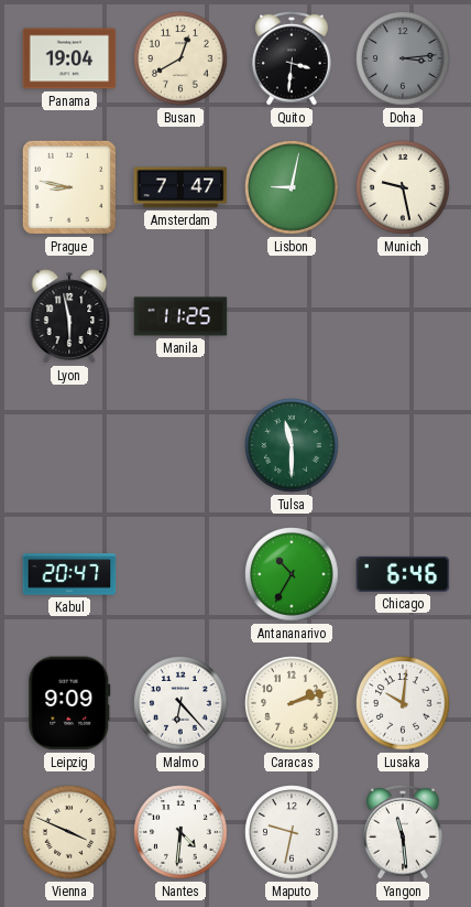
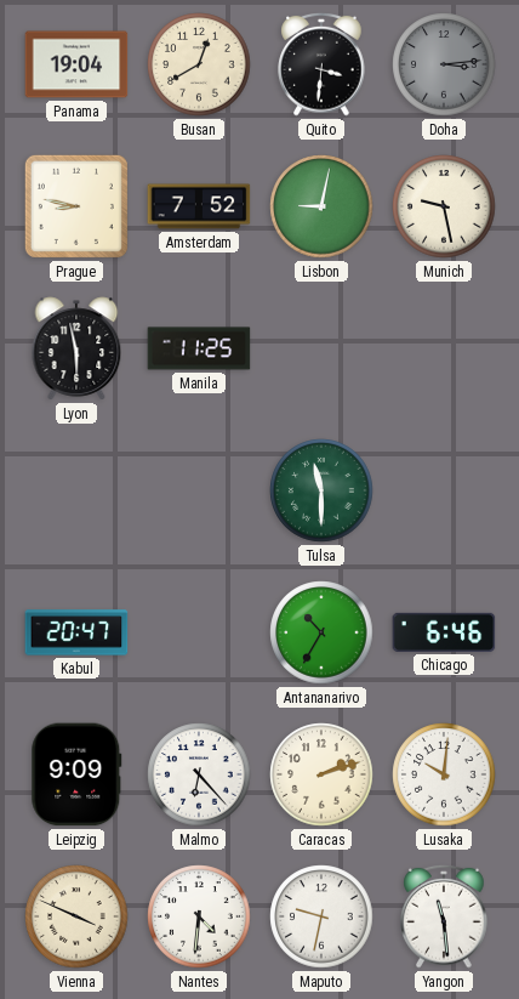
Amsterdam: 7:47 -> 7:52
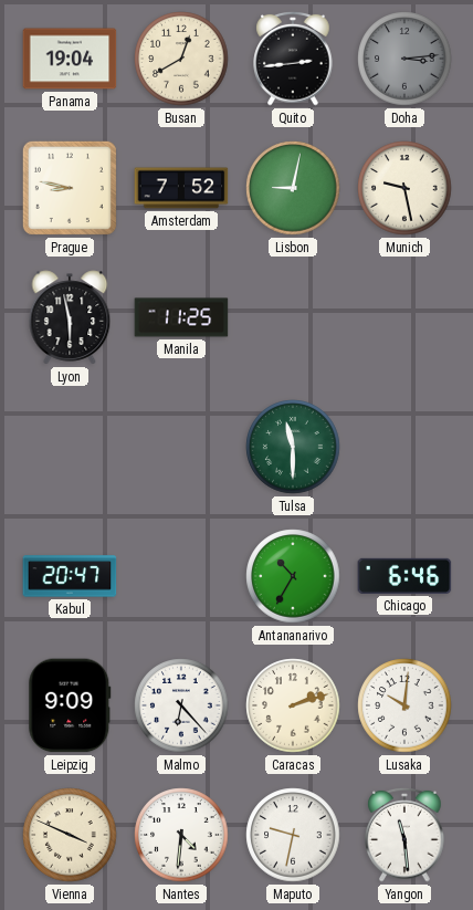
Quito: 3:31 -> 2:44
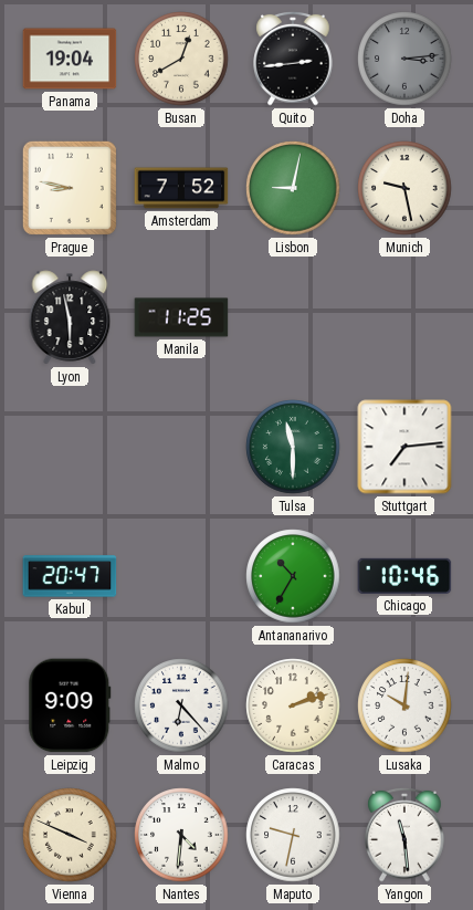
Stuttgart: none -> 7:14
Chicago: 6:46 -> 10:46
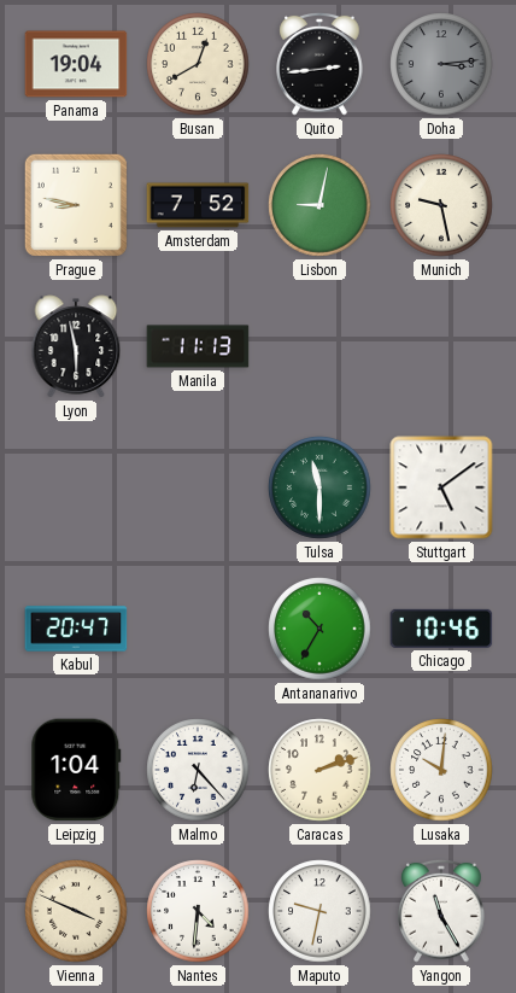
Manila: 11:25 -> 11:13
Stuttgart: 7:14 -> 5:09
Leipzig: 9:09 -> 1:04
Yangon: 11:29 -> 11:25
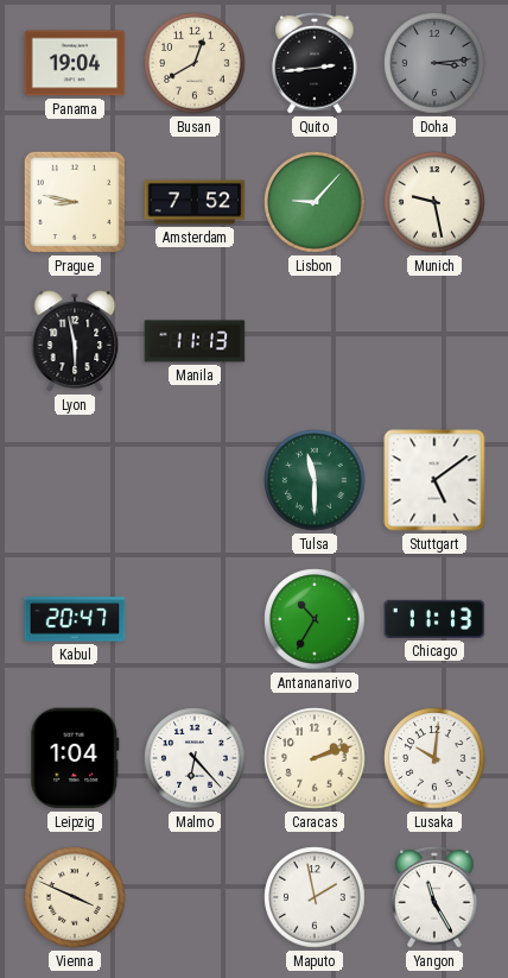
Lisbon: 9:02 -> 9:07
Chicago: 10:46 -> 11:13
Nantes: 4:31 -> none
Maputo: 9:32 -> 1:58
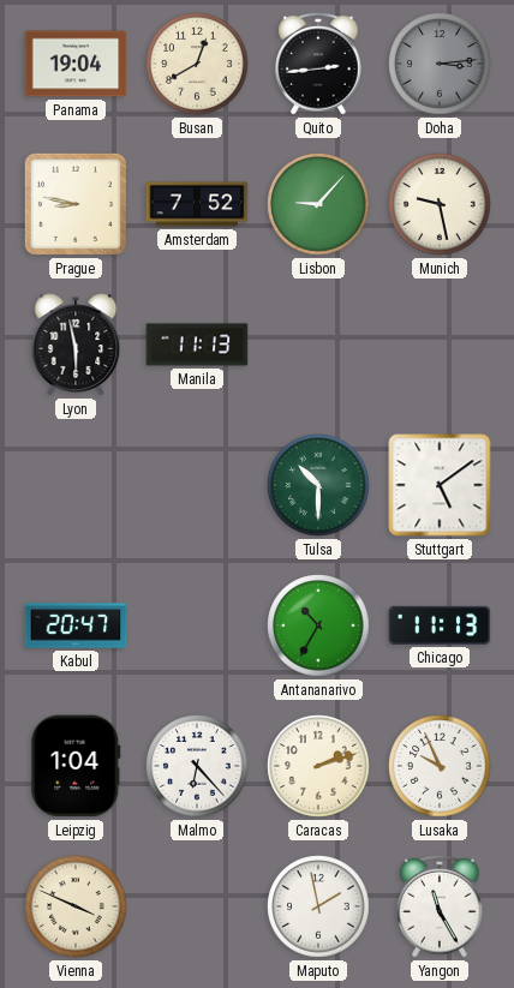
Tulsa: 11:30 -> 10:30
Lusaka: 10:01 -> 9:56
